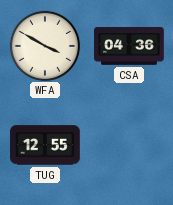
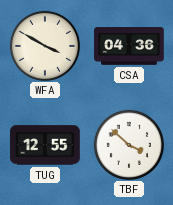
TBF: none -> 3:52
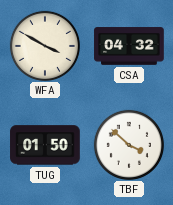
CSA: 04:36 -> 04:32
TUG: 12:55 -> 01:50
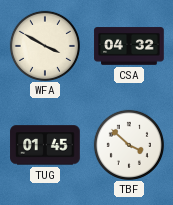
TUG: 01:50 -> 01:45
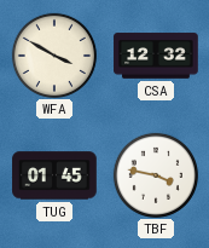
CSA: 04:32 -> 12:32
TBF: 3:52 -> 3:47
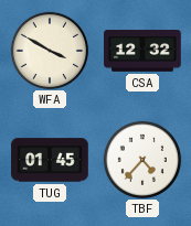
TBF: 3:47 -> 4:37
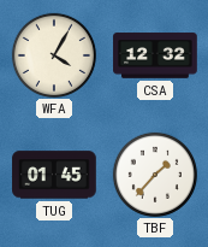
WFA: 3:50 -> 4:05
TBF: 4:37 -> 1:37
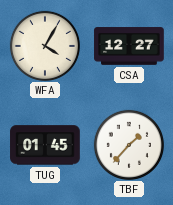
CSA: 12:32 -> 12:27
